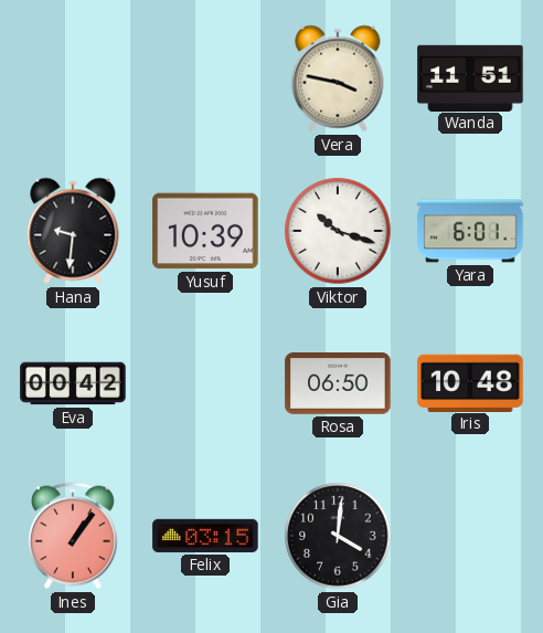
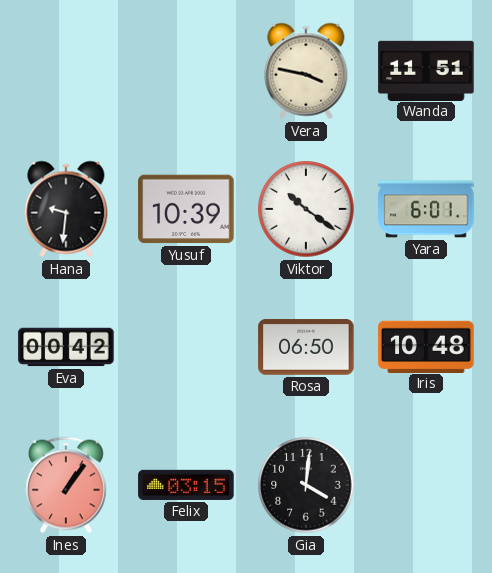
Viktor: 10:18 -> 10:21
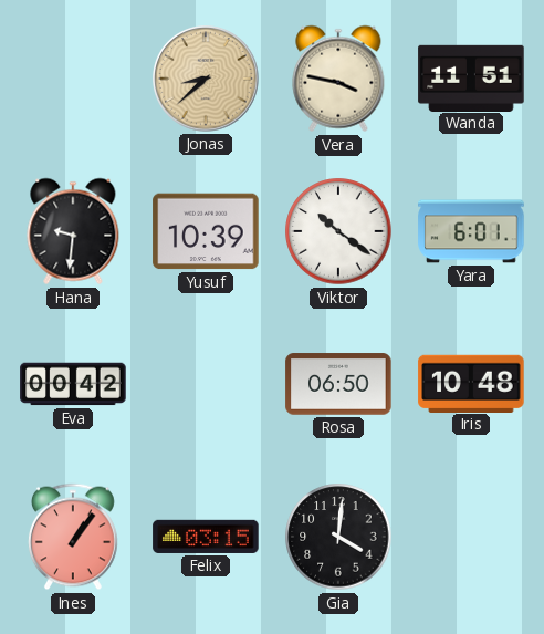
Jonas: none -> 8:38
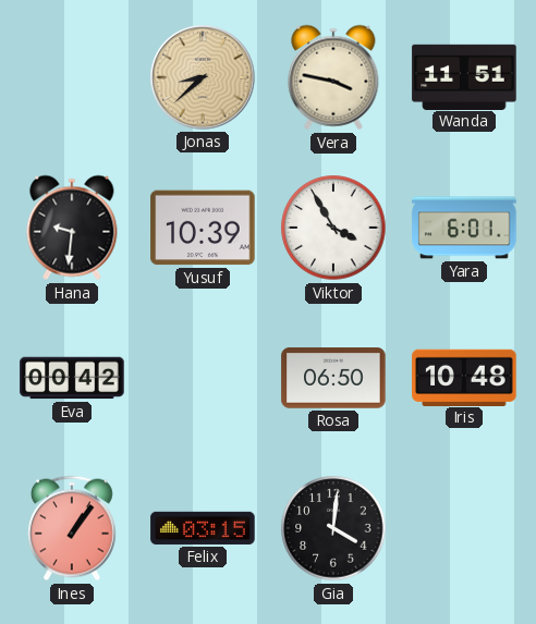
Viktor: 10:21 -> 3:55
